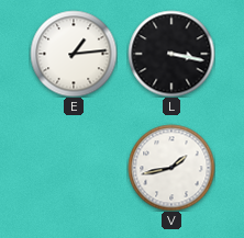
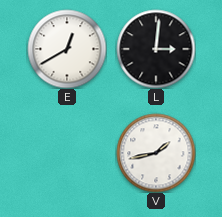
E: 1:14 -> 12:40
L: 3:17 -> 3:01
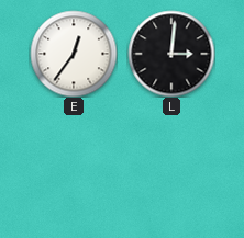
E: 12:40 -> 12:36
V: 1:43 -> none
